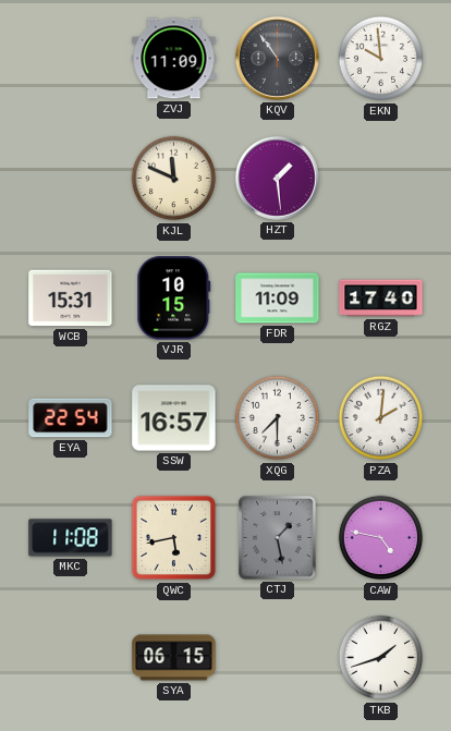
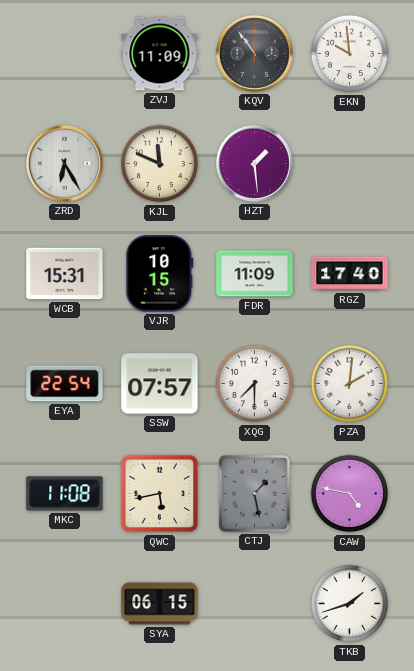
ZRD: none -> 6:25
SSW: 16:57 -> 07:57
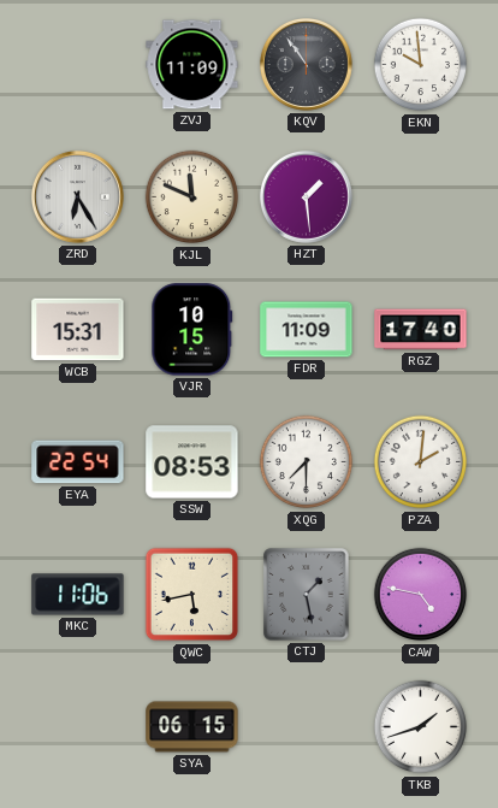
SSW: 07:57 -> 08:53
MKC: 11:08 -> 11:06
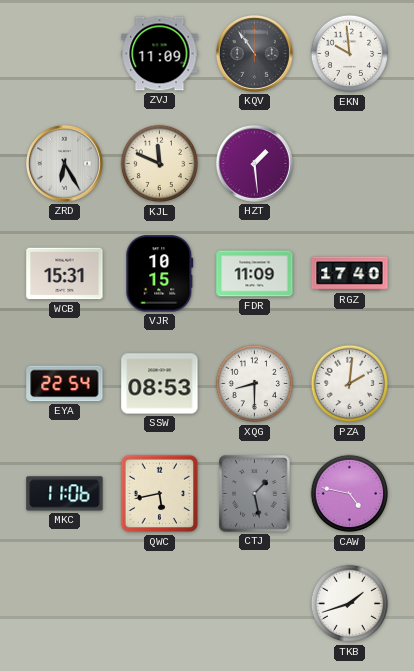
XQG: 7:30 -> 8:30
SYA: 06:15 -> none
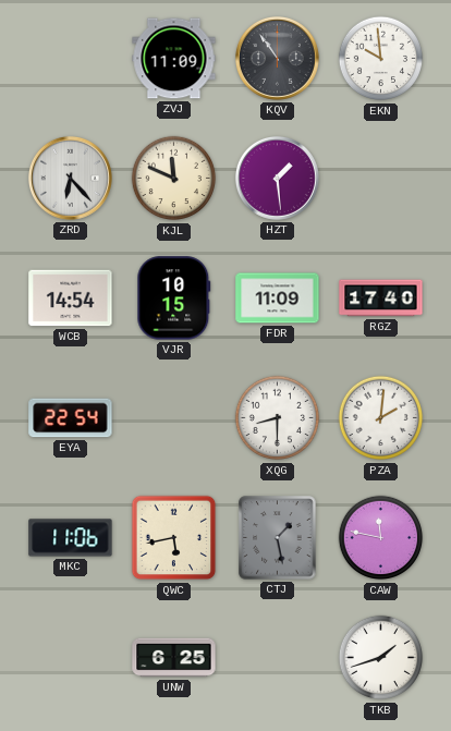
ZRD: 6:25 -> 6:23
WCB: 15:31 -> 14:54
SSW: 08:53 -> none
CAW: 4:47 -> 11:47
UNW: none -> 6:25
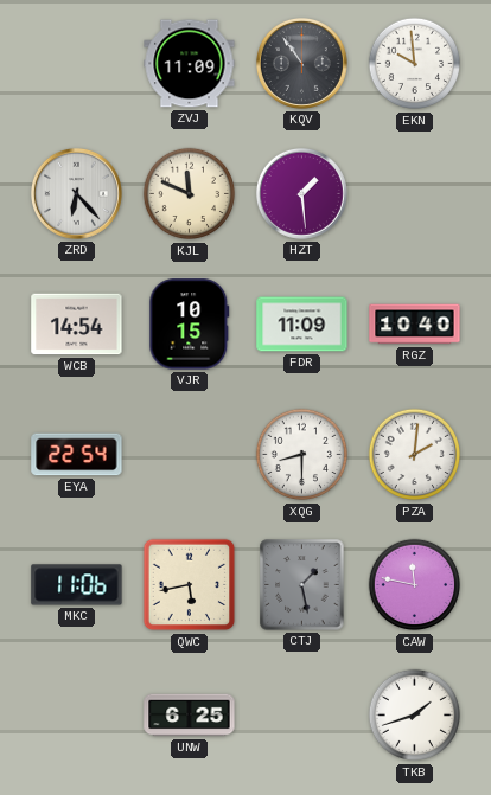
RGZ: 17:40 -> 10:40
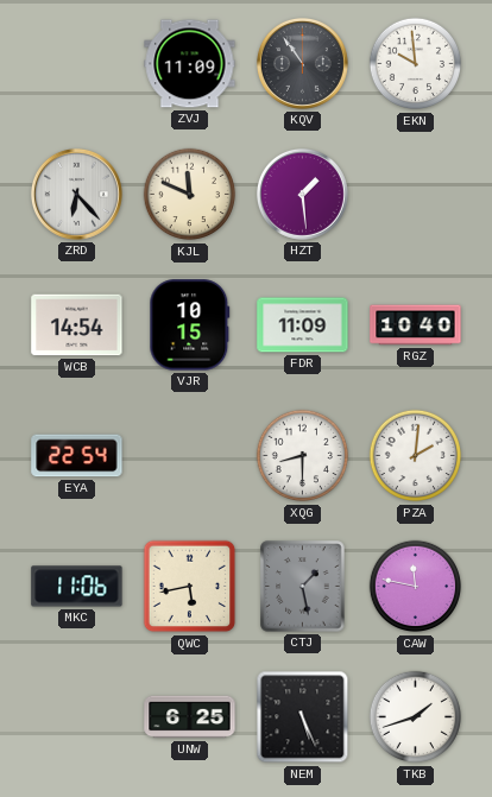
NEM: none -> 5:26
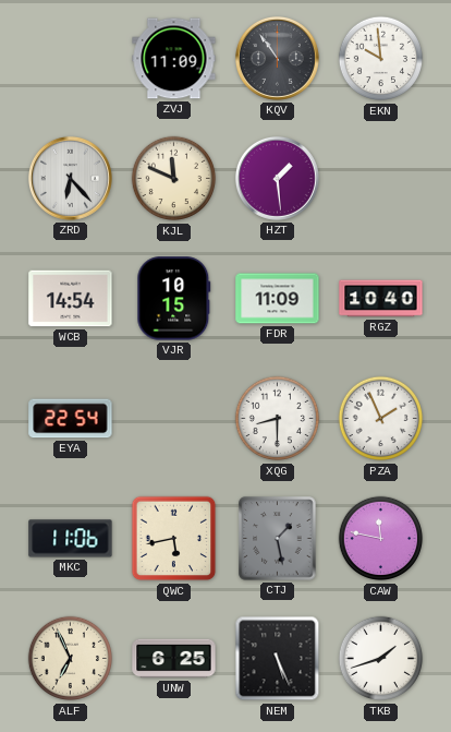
PZA: 2:01 -> 1:56
ALF: none -> 6:56
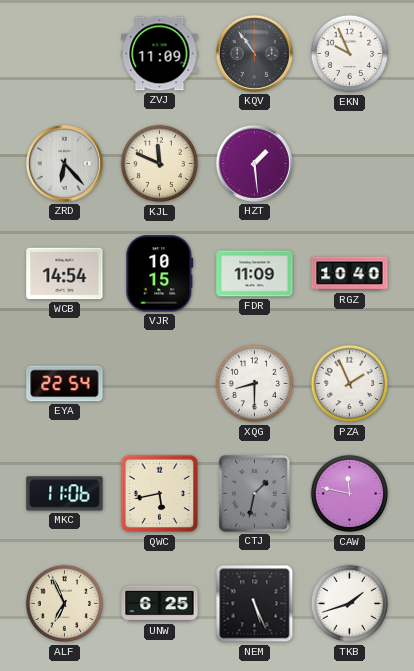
EKN: 9:59 -> 9:56
CTJ: 1:28 -> 1:32
